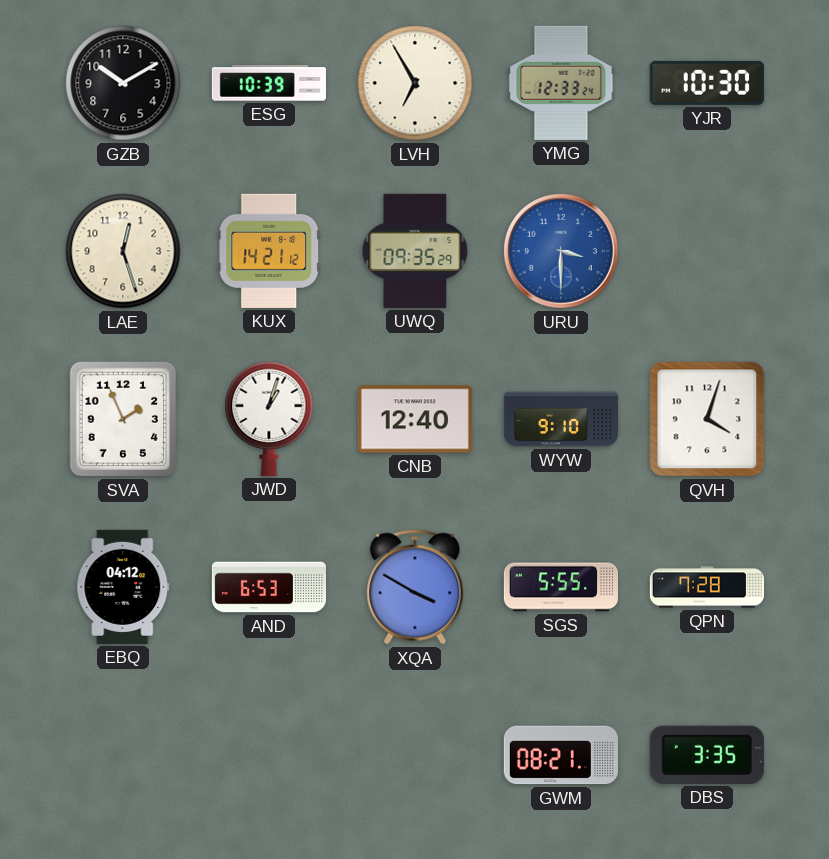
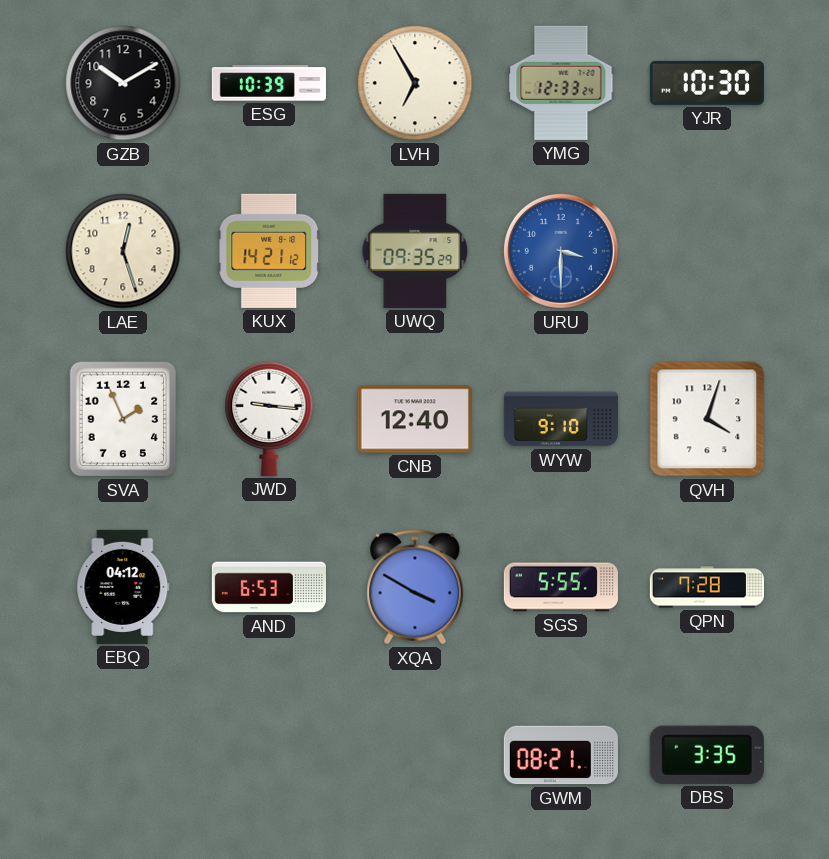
JWD: 1:03 -> 9:16
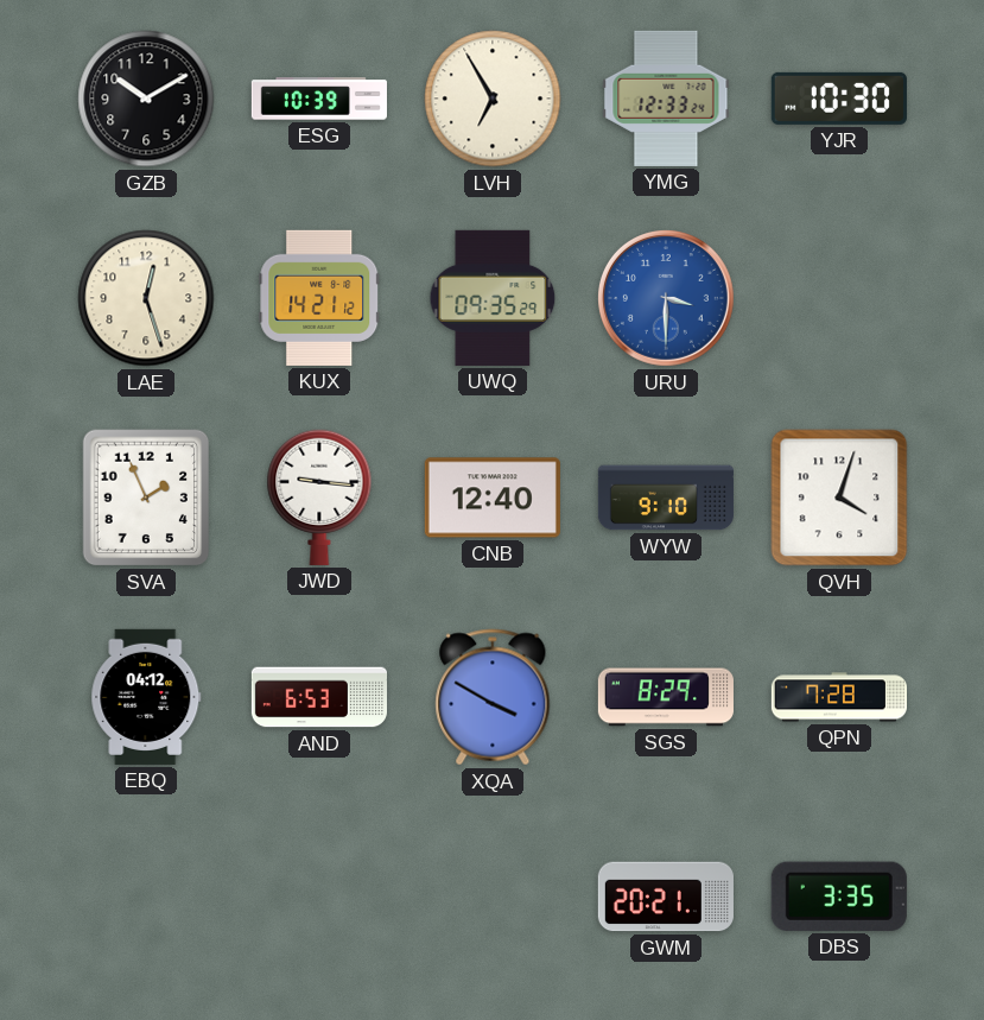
SGS: 5:55 -> 8:29
GWM: 08:21 -> 20:21
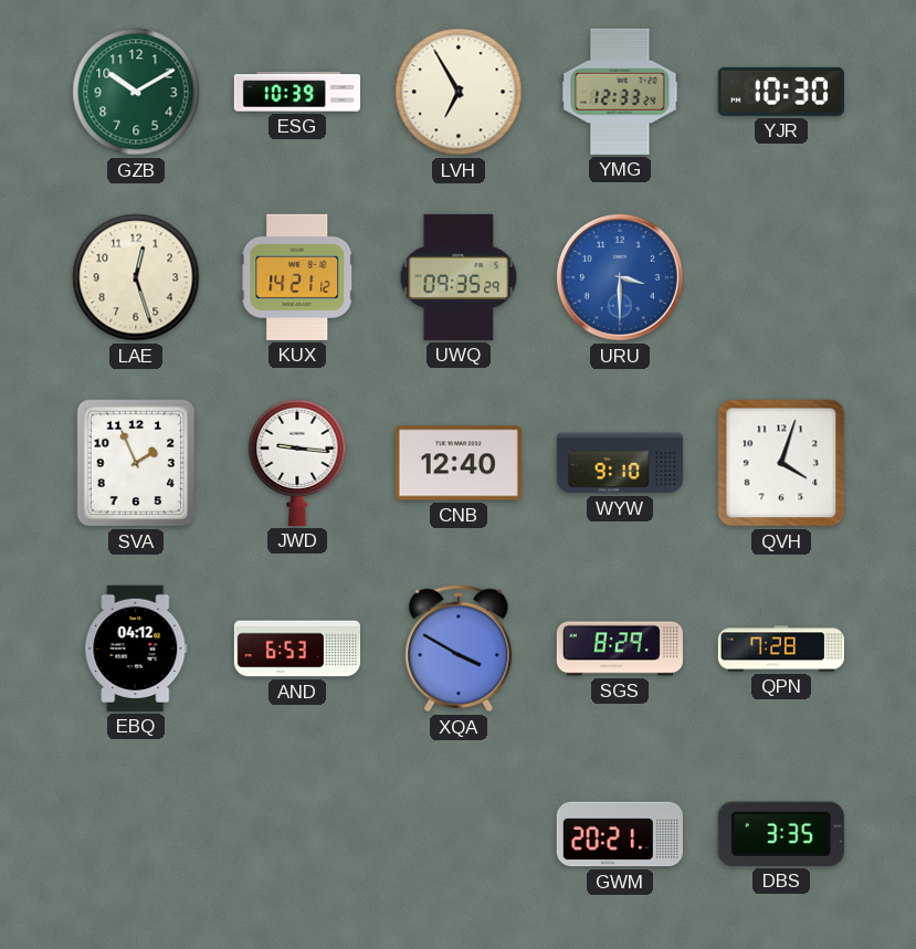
GZB dial: black -> green
